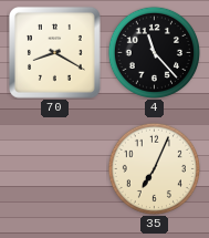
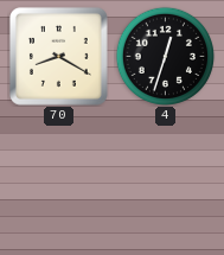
4: 11:23 -> 12:33
35: 7:04 -> none
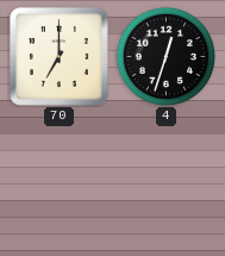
70: 8:20 -> 7:00
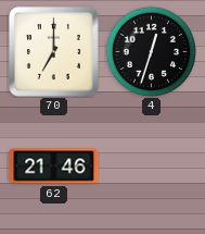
62: none -> 21:46
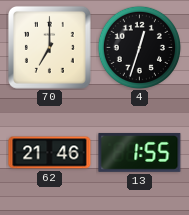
13: none -> 1:55
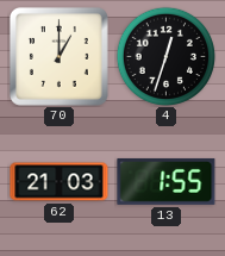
70: 7:00 -> 1:00
62: 21:46 -> 21:03
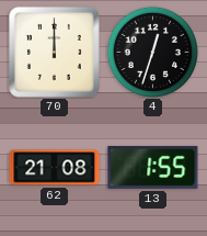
70: 1:00 -> 12:00
62: 21:03 -> 21:08
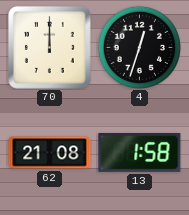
13: 1:55 -> 1:58
